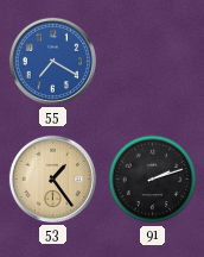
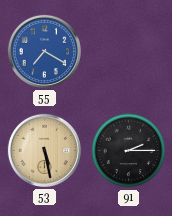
53: 1:24 -> 5:28
91: 2:12 -> 2:15
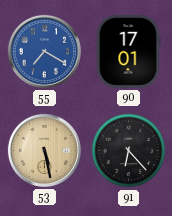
90: none -> 17:01
91: 2:15 -> 6:23
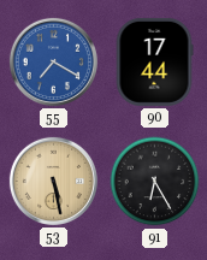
90: 17:01 -> 17:44
91: 6:23 -> 6:25
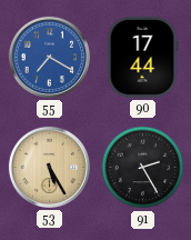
53: 5:28 -> 5:25
91: 6:25 -> 2:25
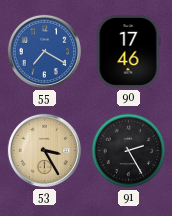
90: 17:44 -> 17:46
53: 5:25 -> 3:25
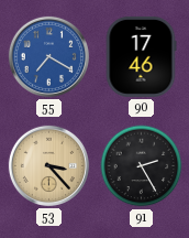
53: 3:25 -> 3:23
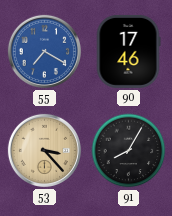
91: 2:25 -> 8:05
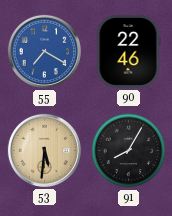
90: 17:46 -> 22:46
53: 3:23 -> 5:31
